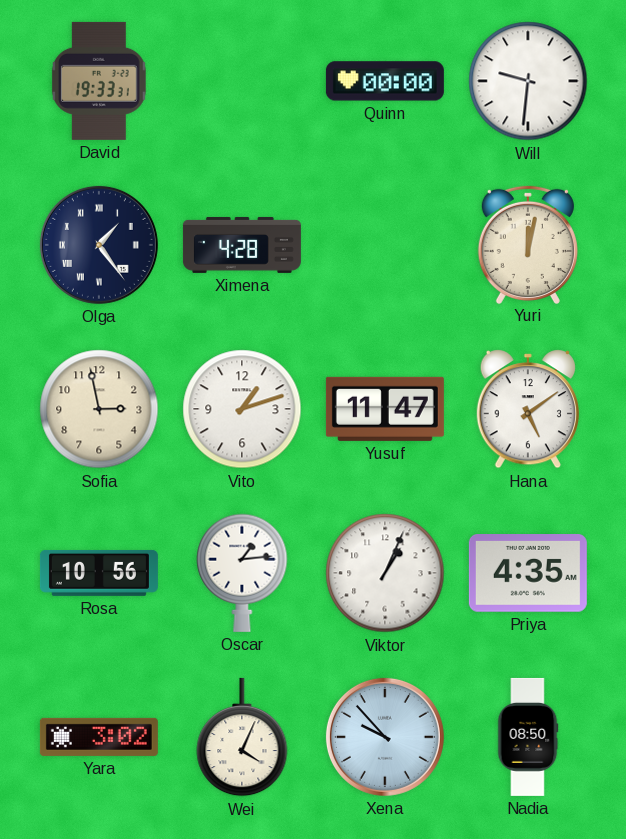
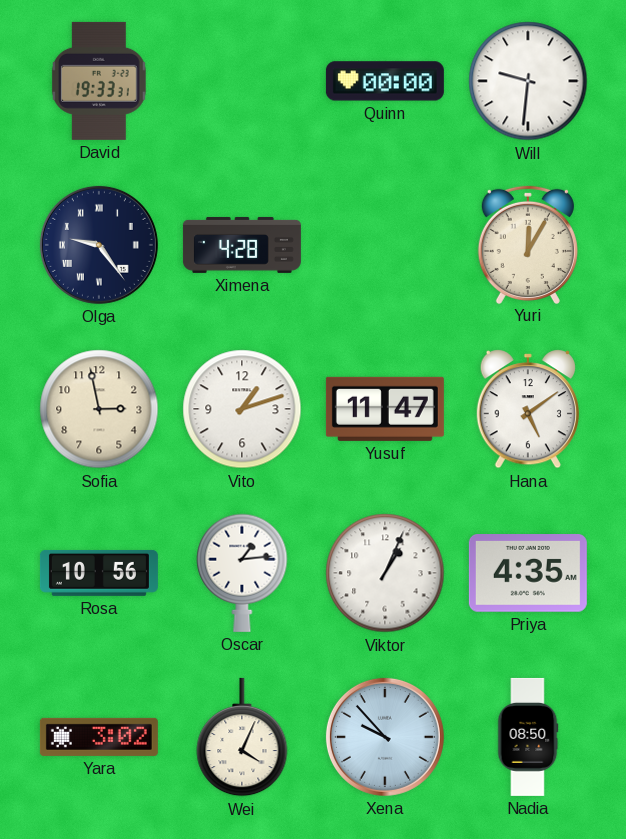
Olga: 1:24 -> 9:24
Yuri: 12:02 -> 12:05
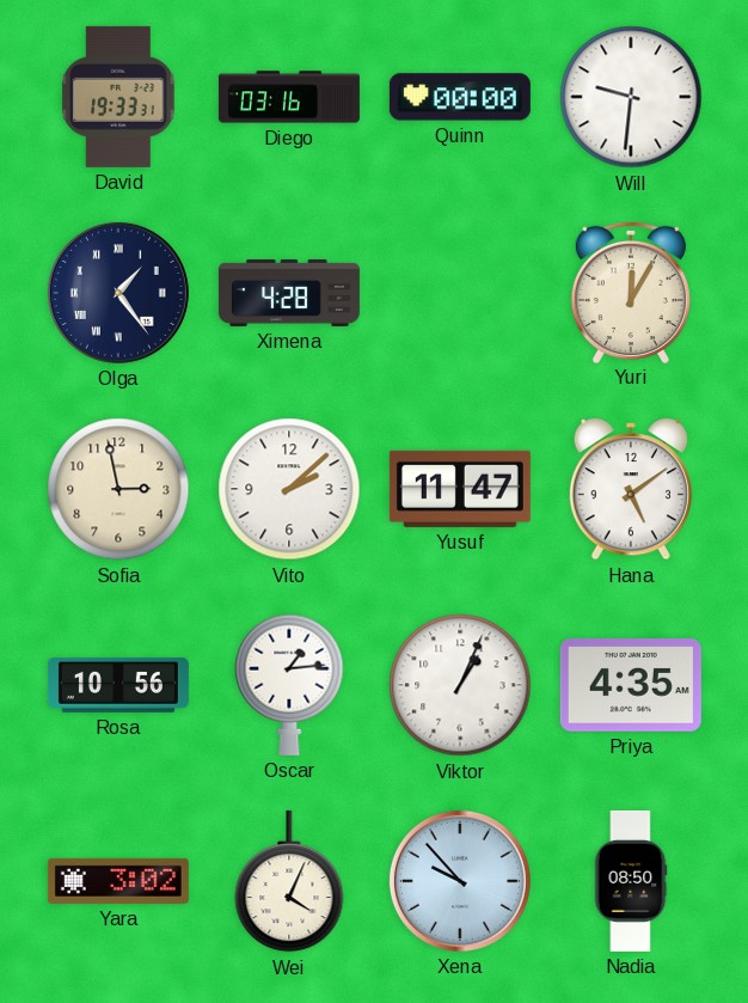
Diego: none -> 03:16
Olga: 9:24 -> 1:24
Vito: 1:12 -> 2:08
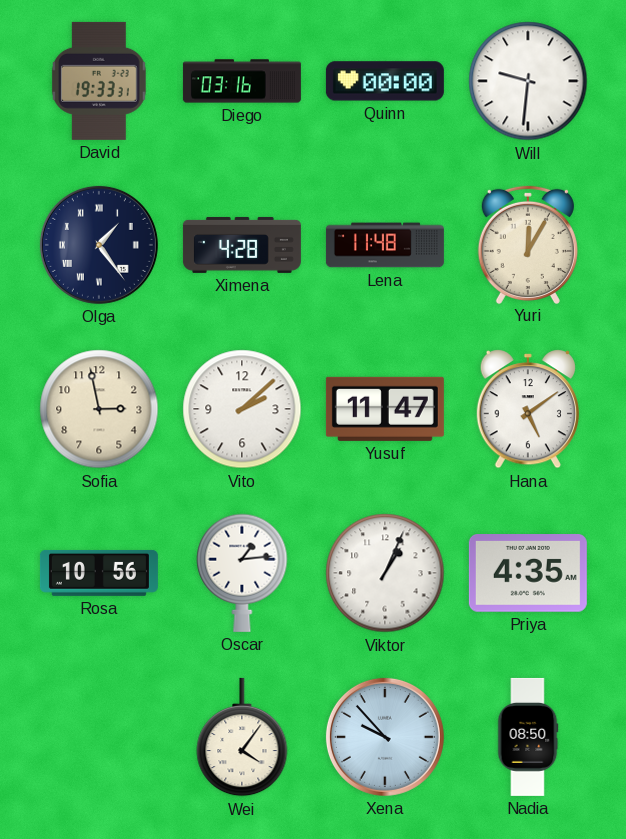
Lena: none -> 11:48
Yara: 3:02 -> none
Wei: 4:04 -> 4:06
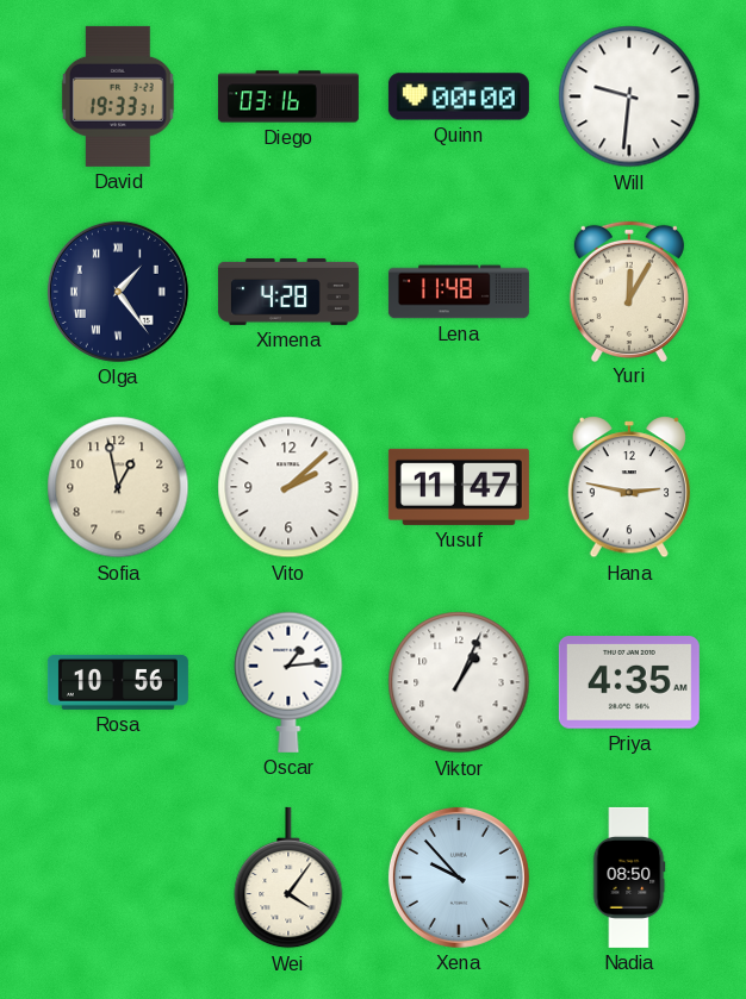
Sofia: 2:58 -> 12:58
Hana: 5:09 -> 2:47
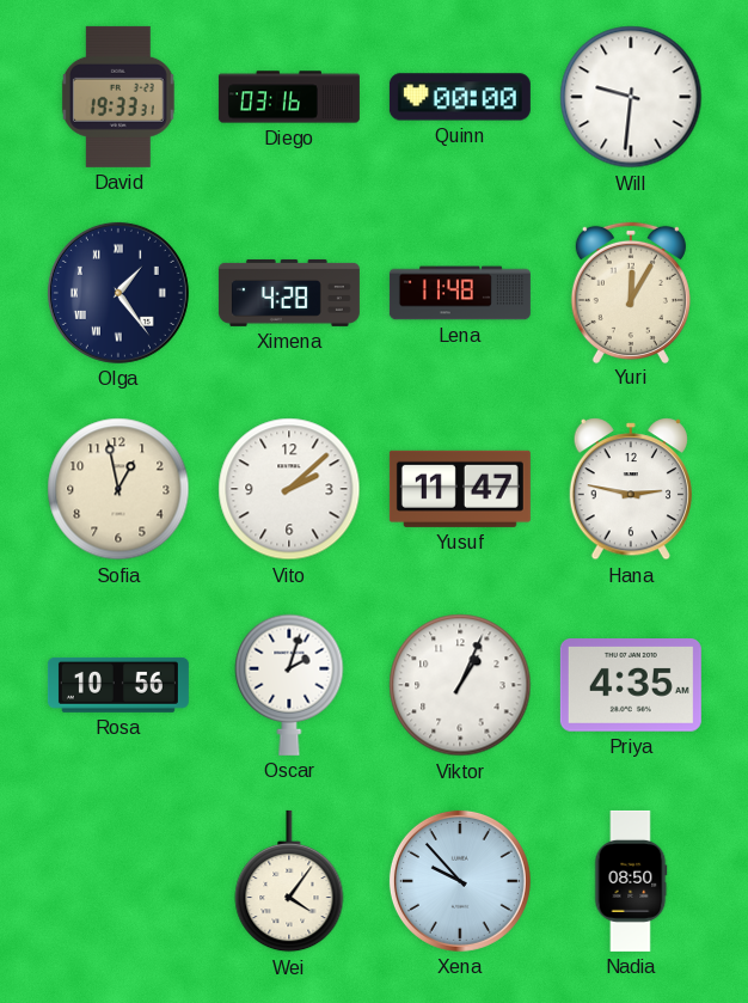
Oscar: 1:14 -> 2:03
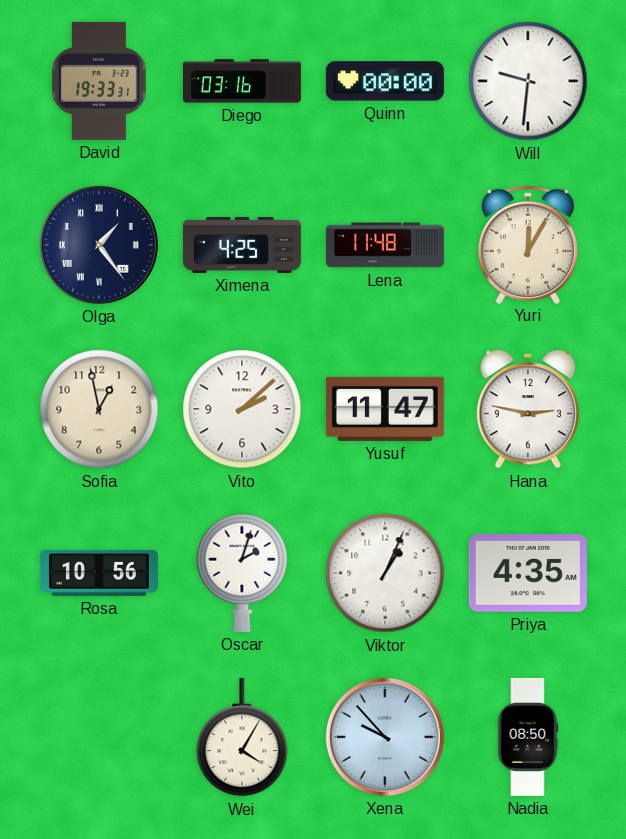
Ximena: 4:28 -> 4:25
Wei: 4:06 -> 4:05
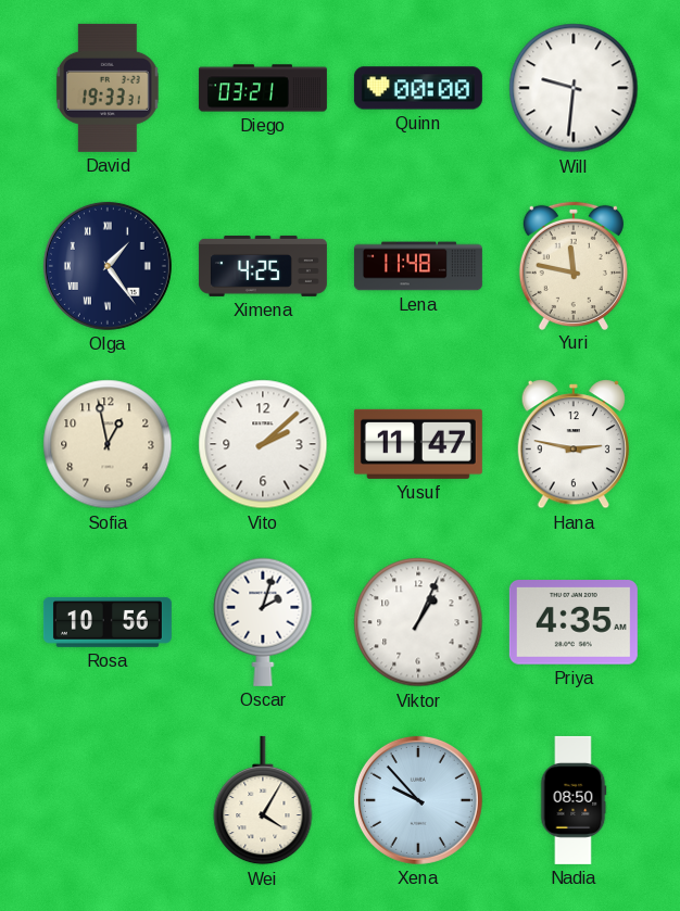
Diego: 03:16 -> 03:21
Yuri: 12:05 -> 11:47
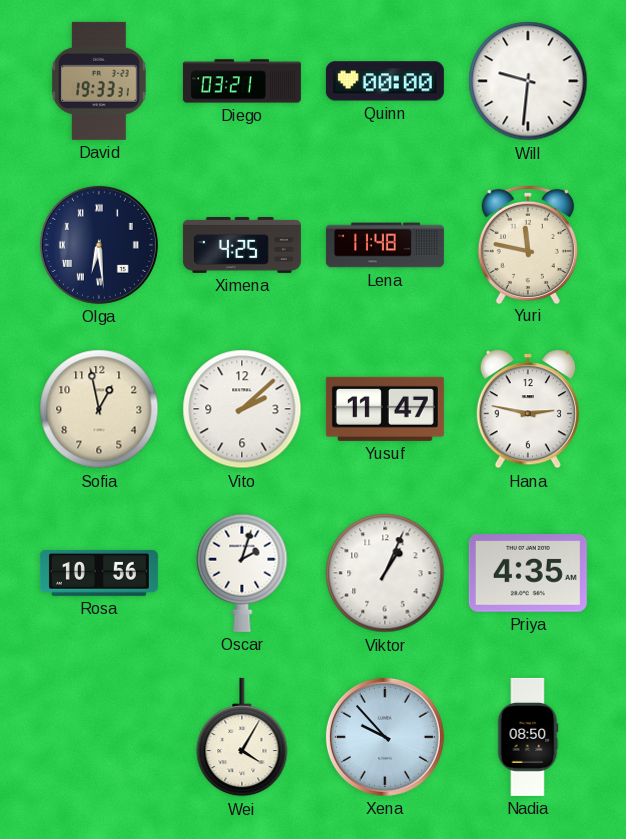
Olga: 1:24 -> 6:29
